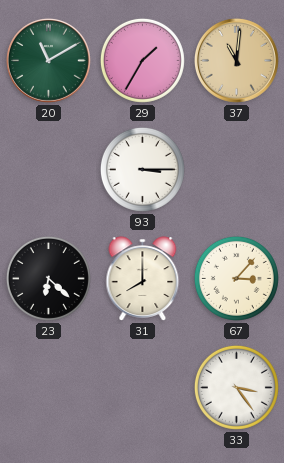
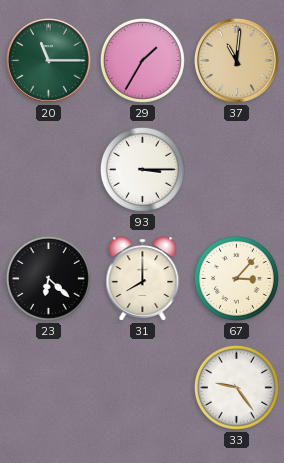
20: 11:10 -> 11:15
33: 3:24 -> 9:24
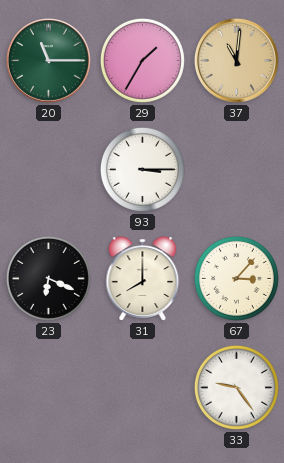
23: 6:22 -> 6:19
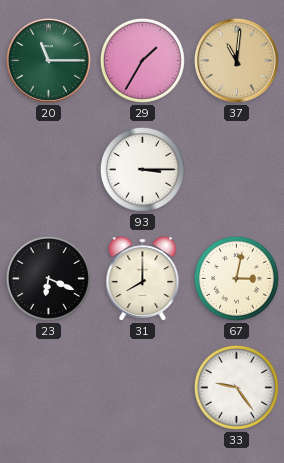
67: 3:07 -> 3:02
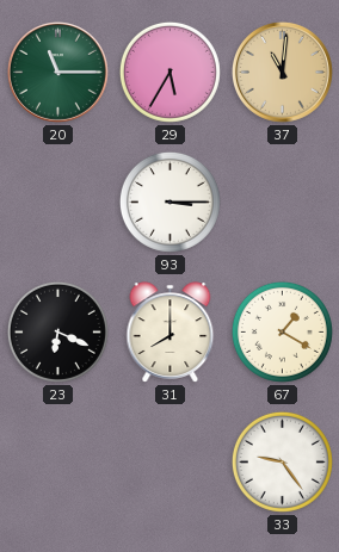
29: 1:35 -> 5:35
67: 3:02 -> 1:20
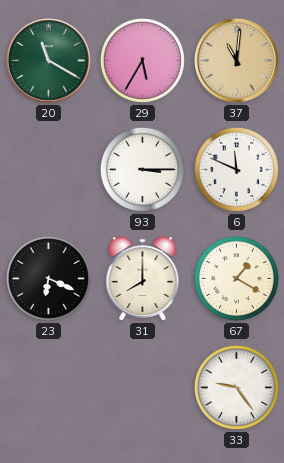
20: 11:15 -> 11:20
6: none -> 11:49
